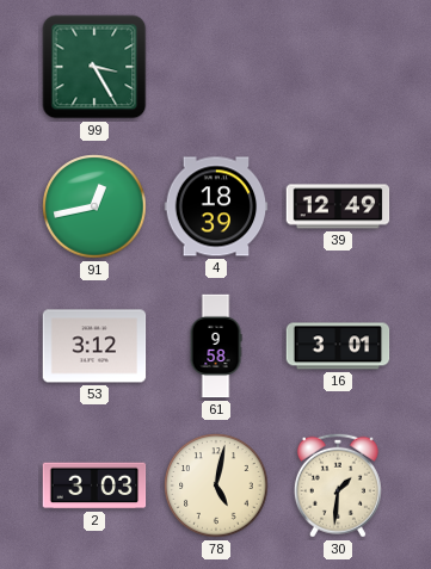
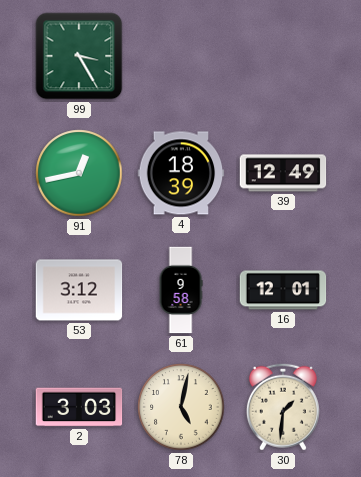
16: 3:01 -> 12:01
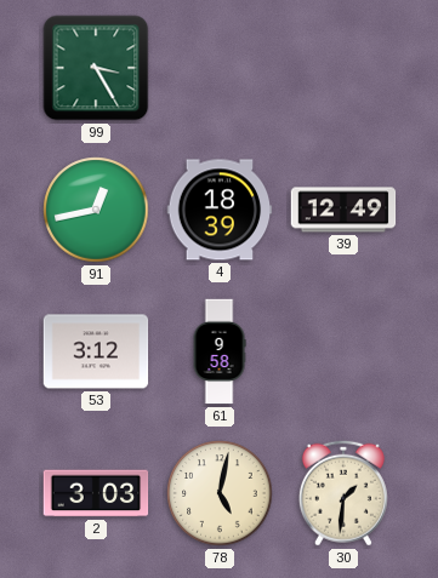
16: 12:01 -> none
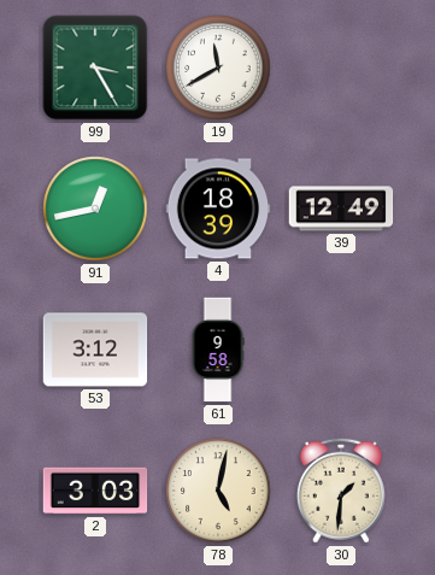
19: none -> 11:40
